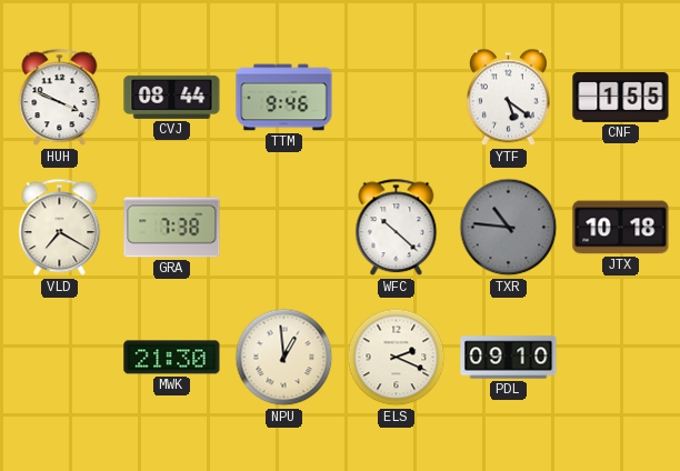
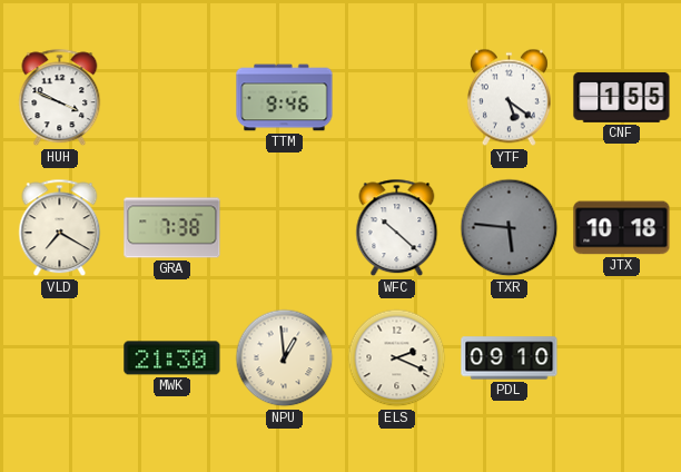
CVJ: 08:44 -> none
TXR: 10:46 -> 5:46
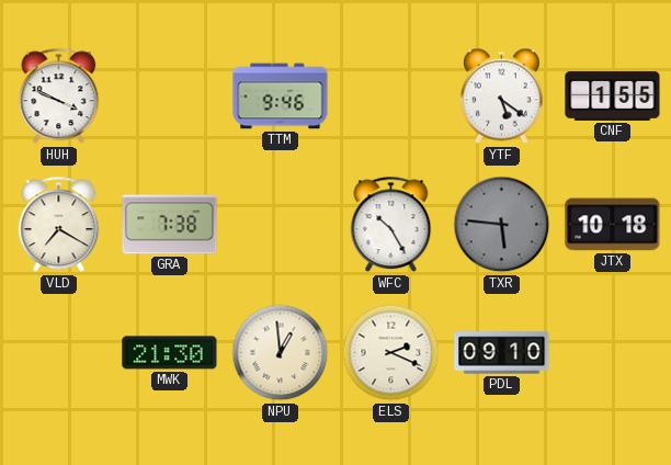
WFC: 10:22 -> 10:25
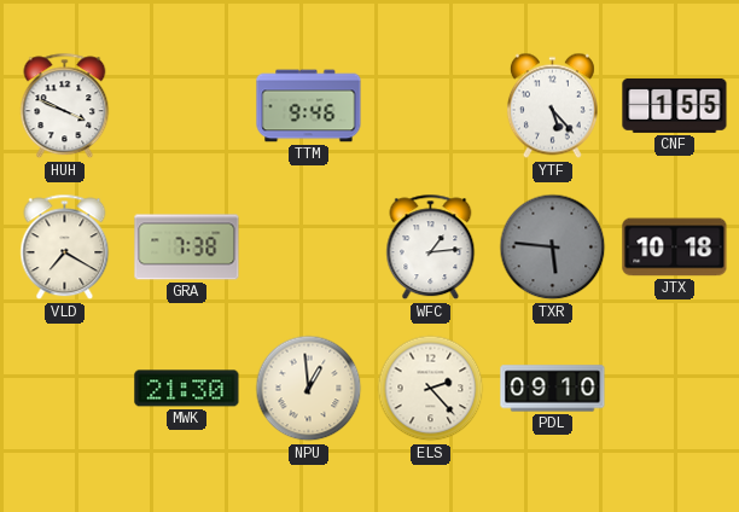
YTF: 5:21 -> 5:23
WFC: 10:25 -> 1:14
ELS: 2:19 -> 2:23
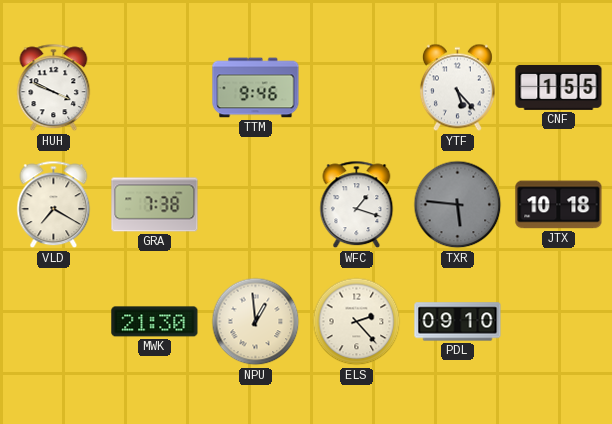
WFC: 1:14 -> 1:18
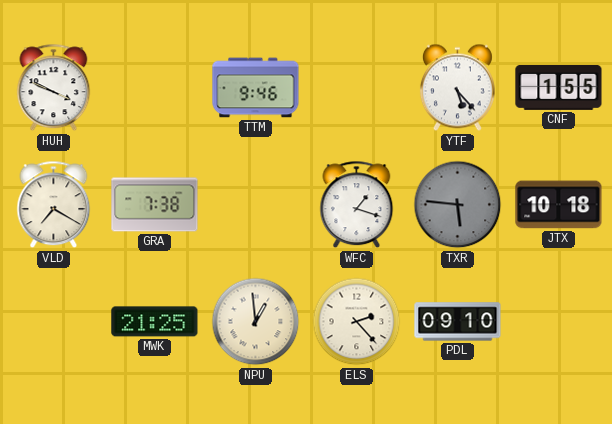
MWK: 21:30 -> 21:25
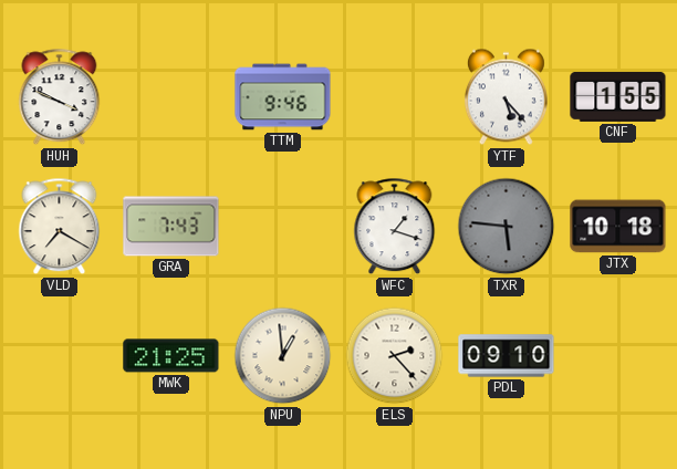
GRA: 7:38 -> 7:43
